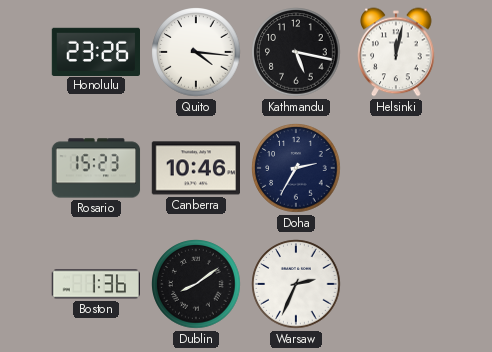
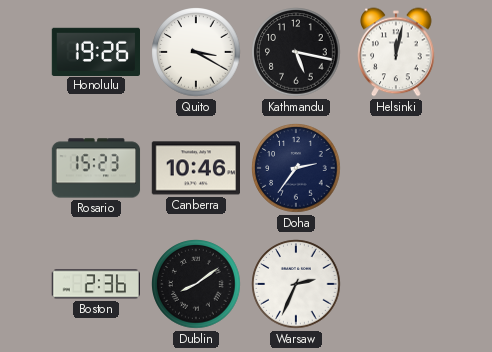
Honolulu: 23:26 -> 19:26
Quito: 4:16 -> 3:20
Doha: 2:35 -> 2:36
Boston: 1:36 -> 2:36
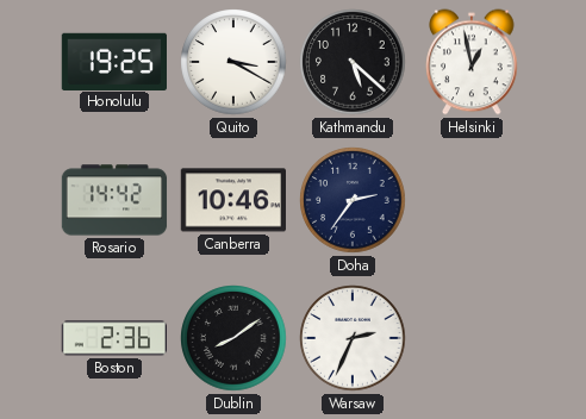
Honolulu: 19:26 -> 19:25
Kathmandu: 5:17 -> 5:22
Helsinki: 12:02 -> 12:58
Rosario: 15:23 -> 14:42
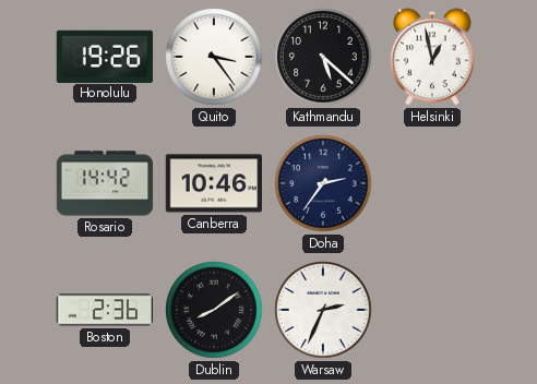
Honolulu: 19:25 -> 19:26
Quito: 3:20 -> 3:24
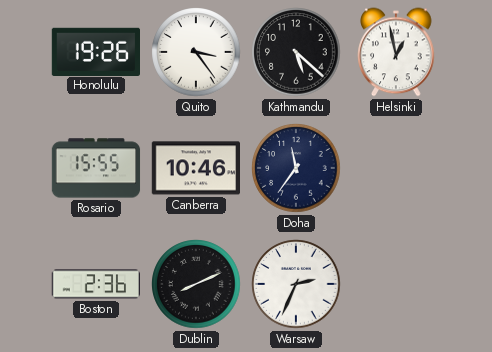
Rosario: 14:42 -> 15:55
Doha: 2:36 -> 11:36
Dublin: 8:09 -> 8:11
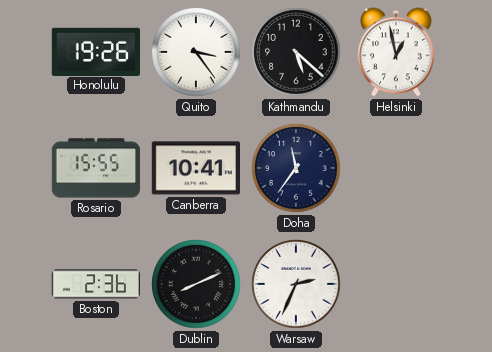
Canberra: 10:46 -> 10:41
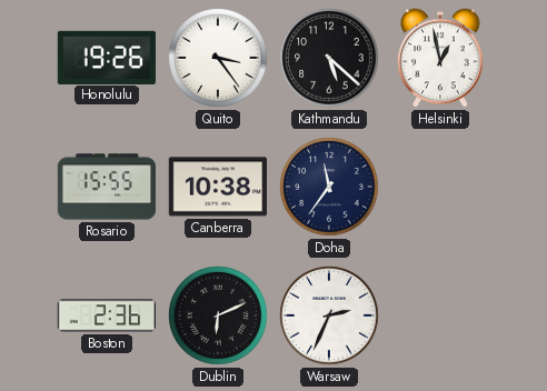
Canberra: 10:41 -> 10:38
Dublin: 8:11 -> 6:11
